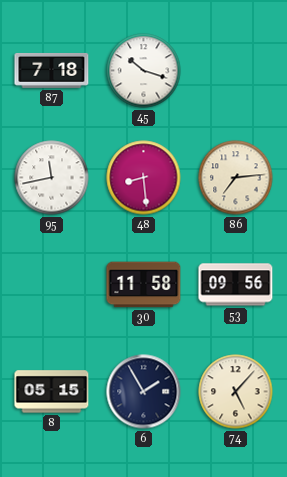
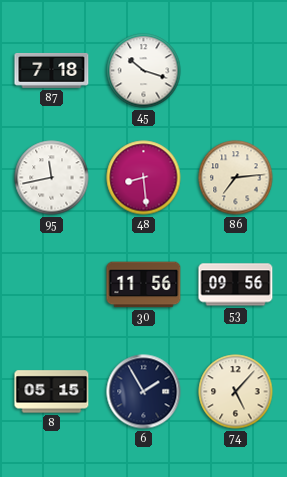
30: 11:58 -> 11:56
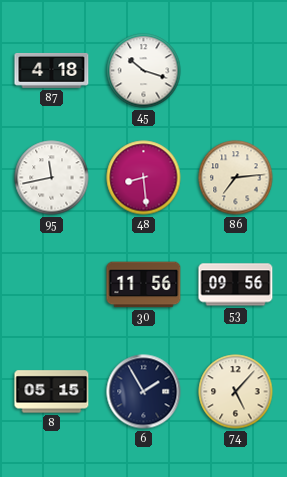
87: 7:18 -> 4:18
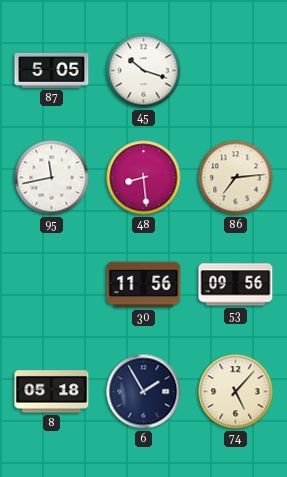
87: 4:18 -> 5:05
8: 05:15 -> 05:18
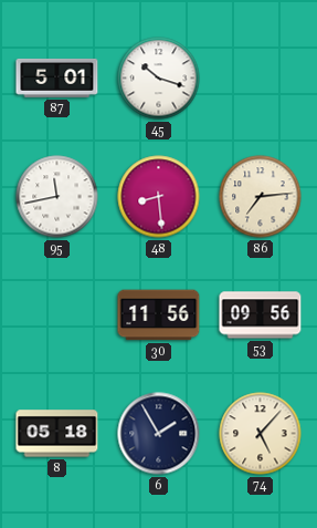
87: 5:05 -> 5:01
